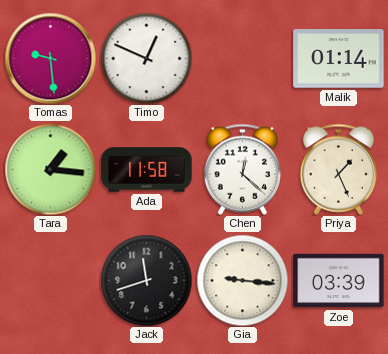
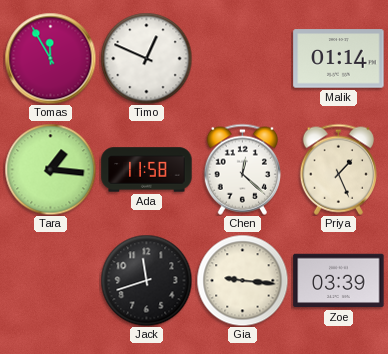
Tomas: 9:29 -> 11:55
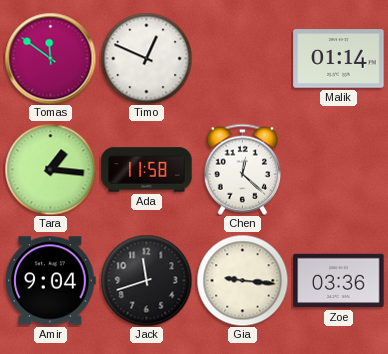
Tomas: 11:55 -> 11:51
Priya: 1:26 -> none
Amir: none -> 9:04
Zoe: 03:39 -> 03:36
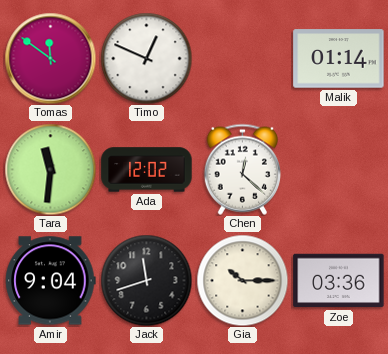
Tara: 1:16 -> 11:31
Ada: 11:58 -> 12:02
Gia: 9:16 -> 10:15
